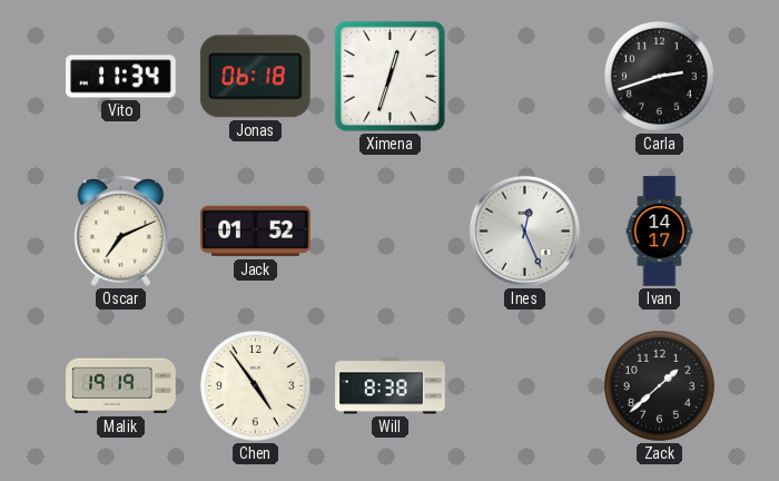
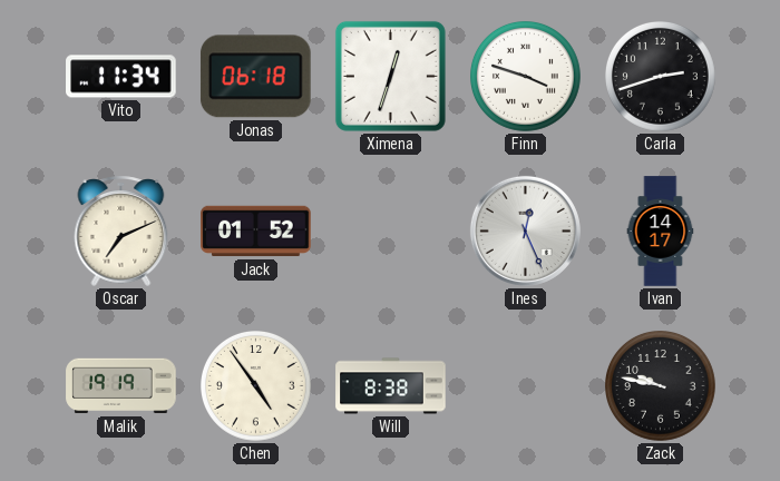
Finn: none -> 3:48
Zack: 1:38 -> 9:47
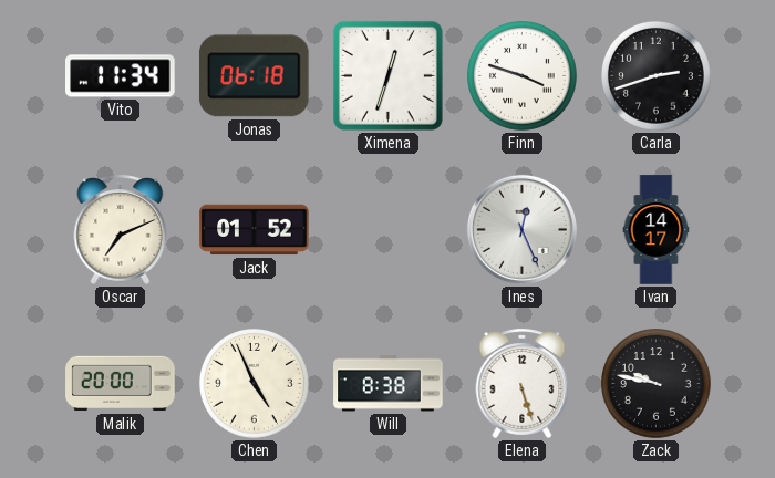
Malik: 19:19 -> 20:00
Chen: 4:54 -> 4:56
Elena: none -> 5:27
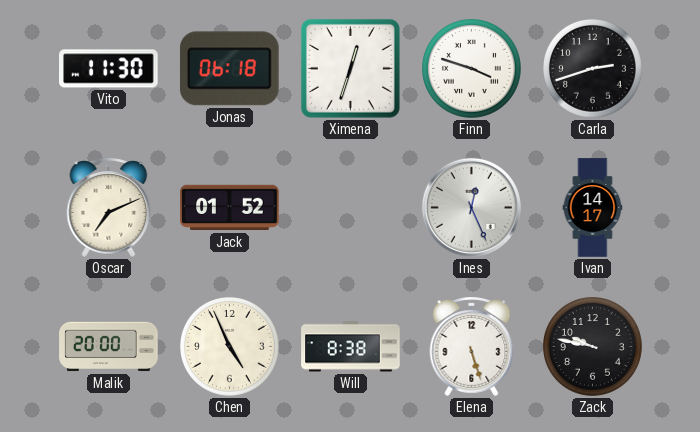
Vito: 11:34 -> 11:30
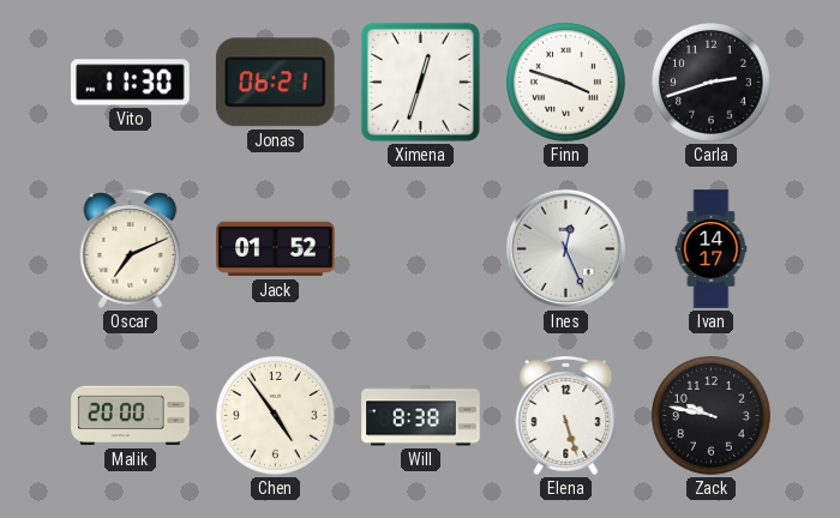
Jonas: 06:18 -> 06:21
Chen: 4:56 -> 4:54
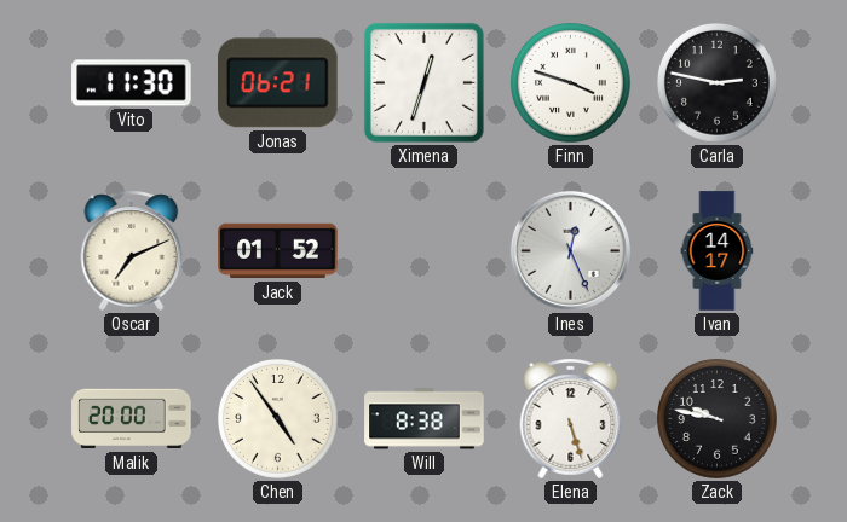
Carla: 2:42 -> 2:47
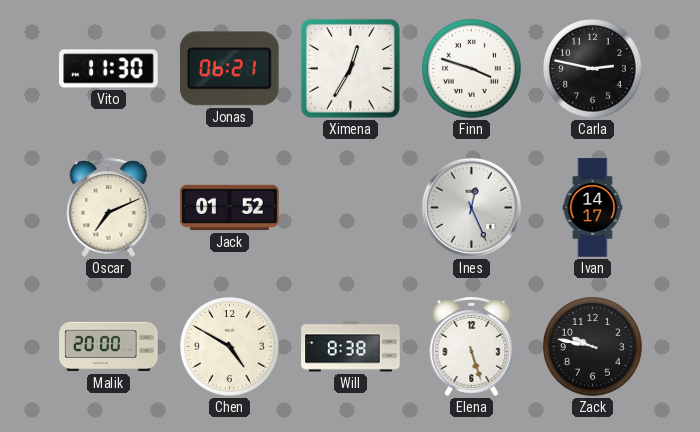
Ximena: 12:33 -> 12:35
Chen: 4:54 -> 4:50
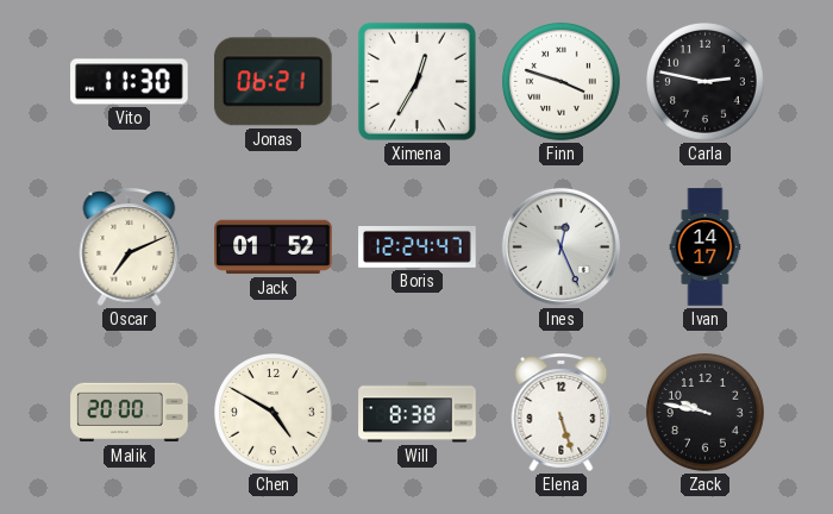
Boris: none -> 12:24
